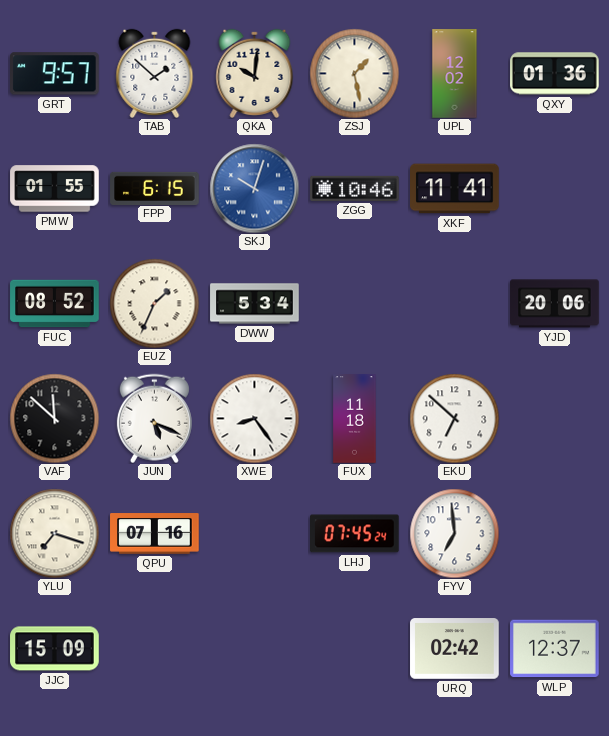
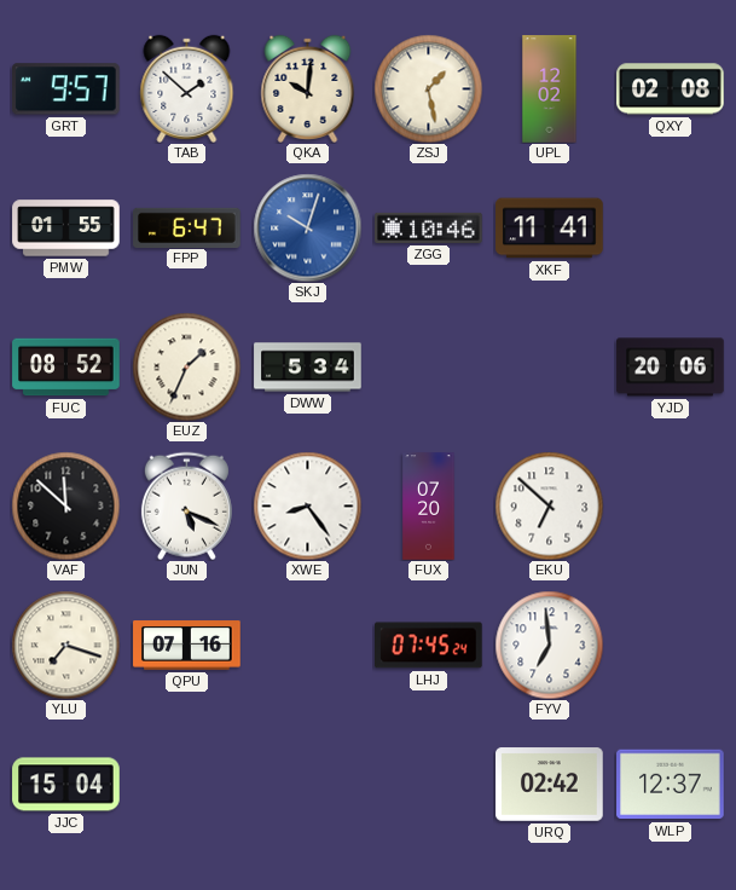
QXY: 01:36 -> 02:08
FPP: 6:15 -> 6:47
FUX: 11:18 -> 07:20
JJC: 15:09 -> 15:04
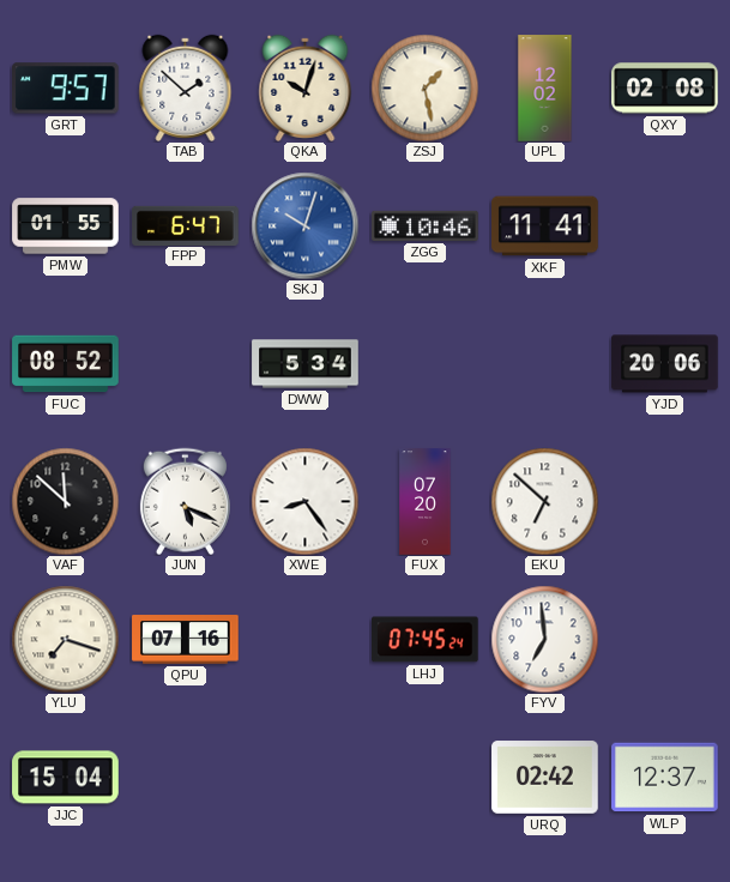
QKA: 10:01 -> 10:03
EUZ: 1:34 -> none
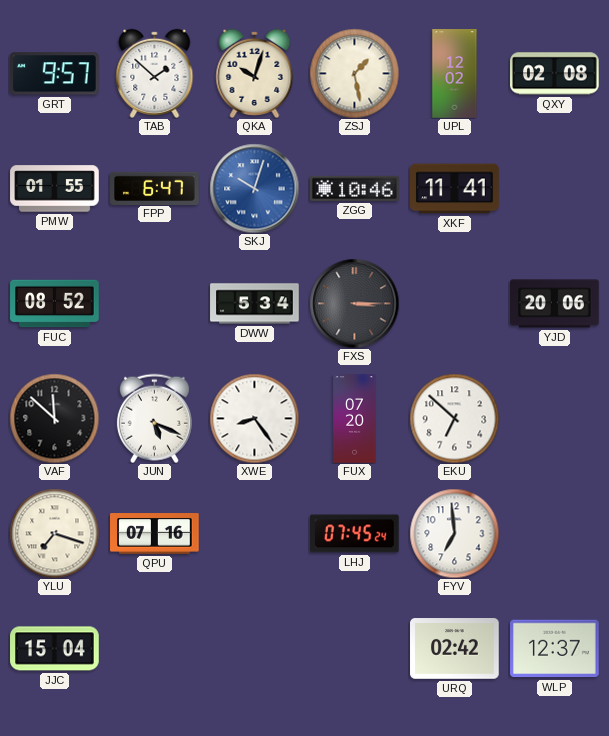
FXS: none -> 3:15
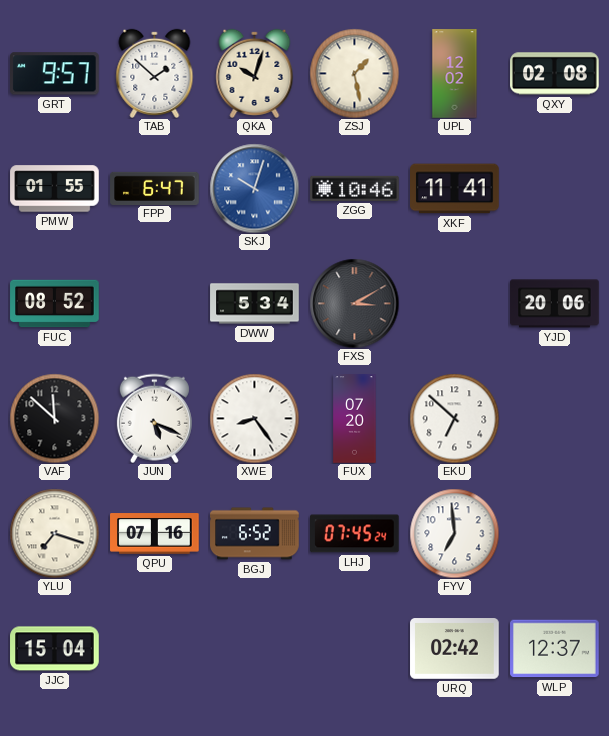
FXS: 3:15 -> 3:10
BGJ: none -> 6:52
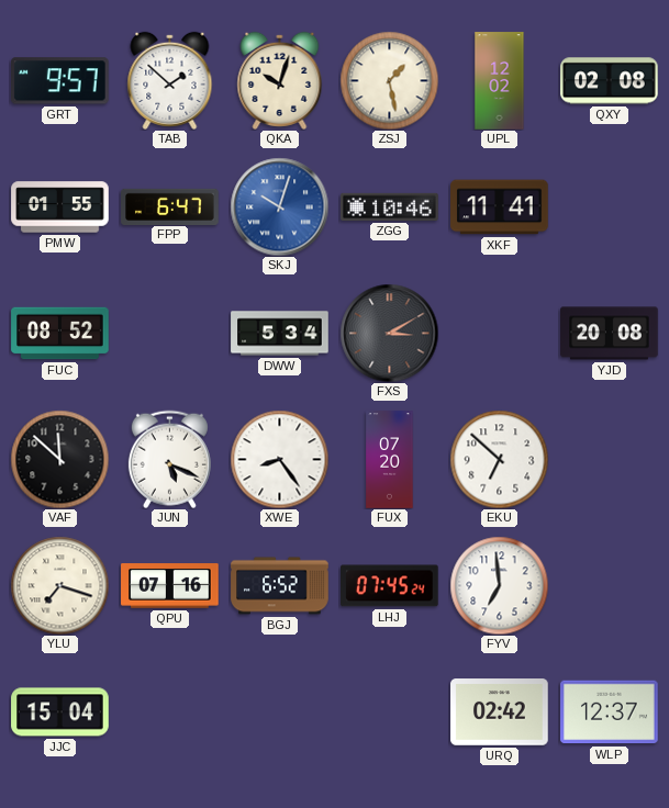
YJD: 20:06 -> 20:08
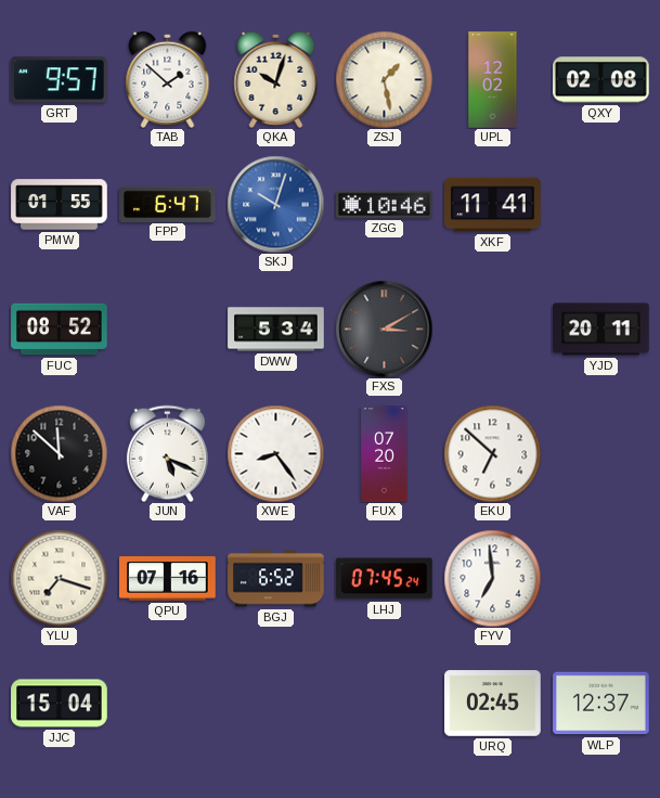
YJD: 20:08 -> 20:11
URQ: 02:42 -> 02:45
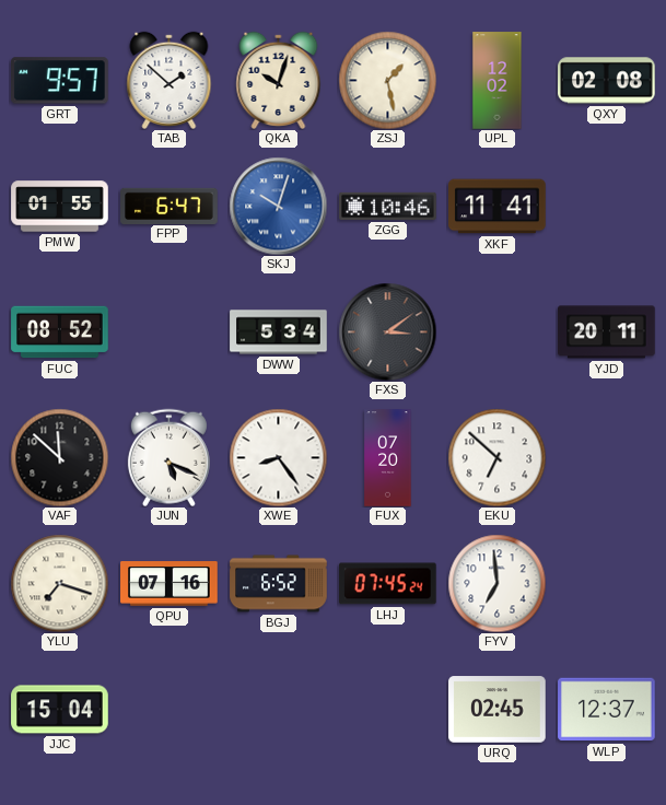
FXS: 3:10 -> 3:09
